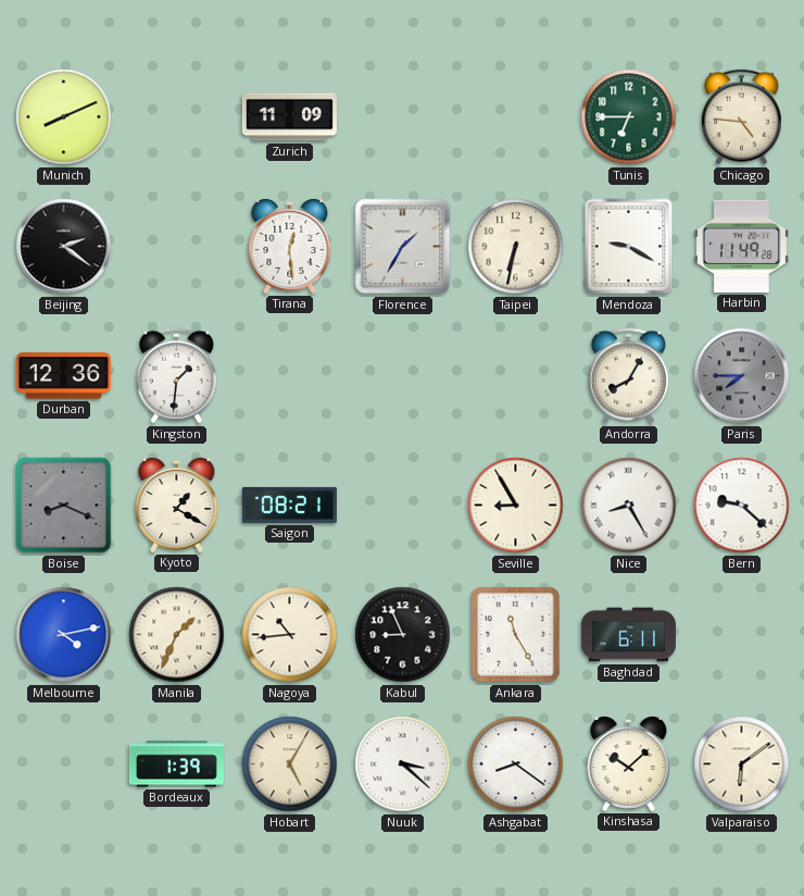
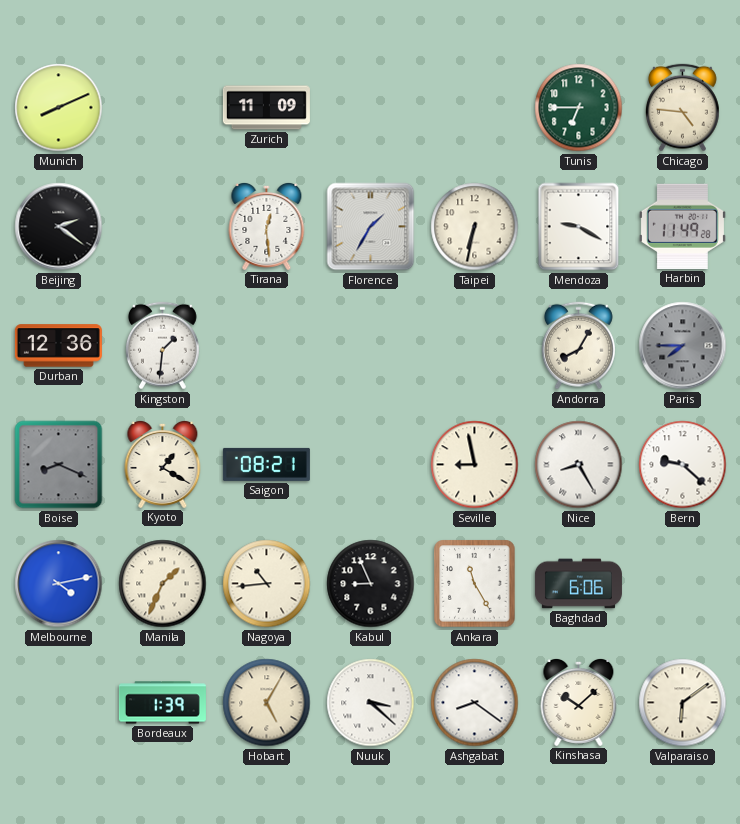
Seville: 8:55 -> 8:58
Baghdad: 6:11 -> 6:06
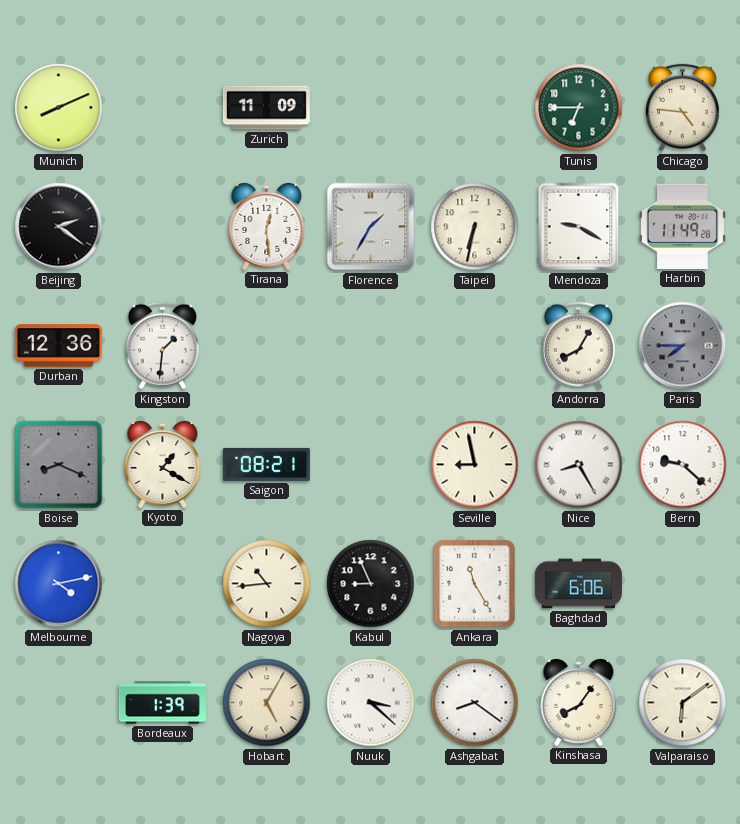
Manila: 1:34 -> none
Kinshasa: 10:08 -> 8:06
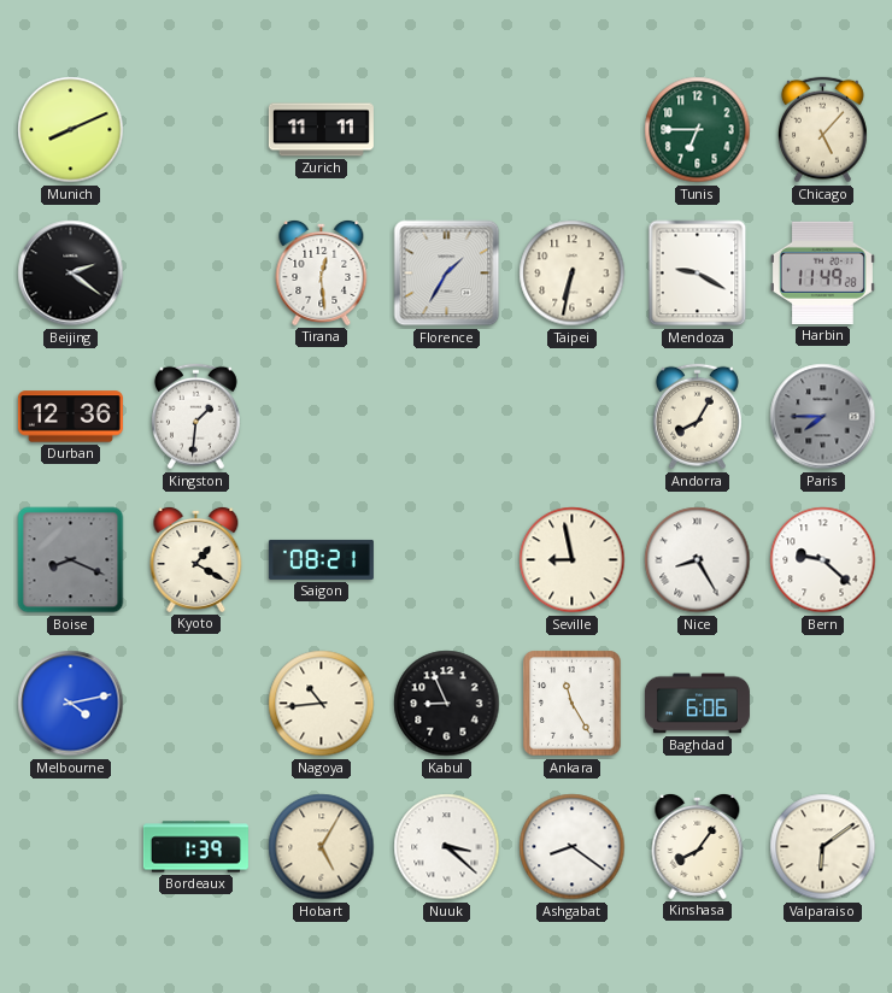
Zurich: 11:09 -> 11:11
Chicago: 4:46 -> 5:07
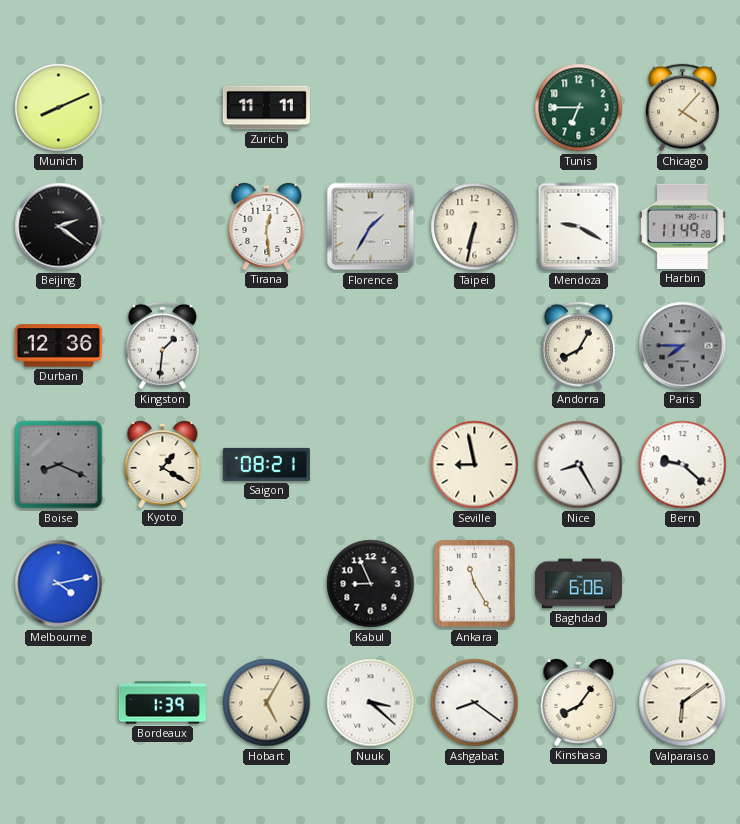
Chicago: 5:07 -> 4:07
Nagoya: 10:44 -> none
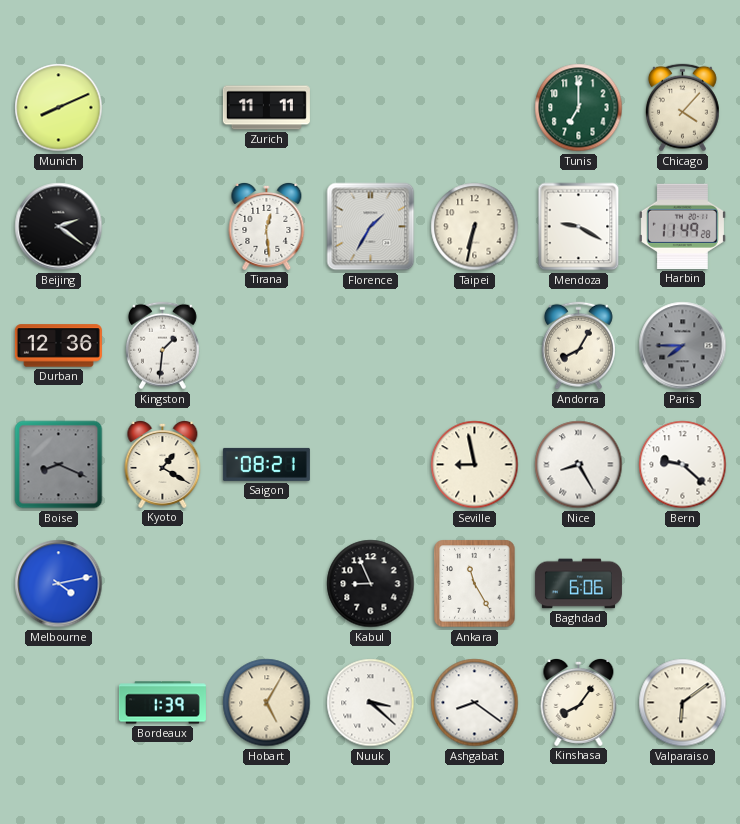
Tunis: 6:45 -> 7:00
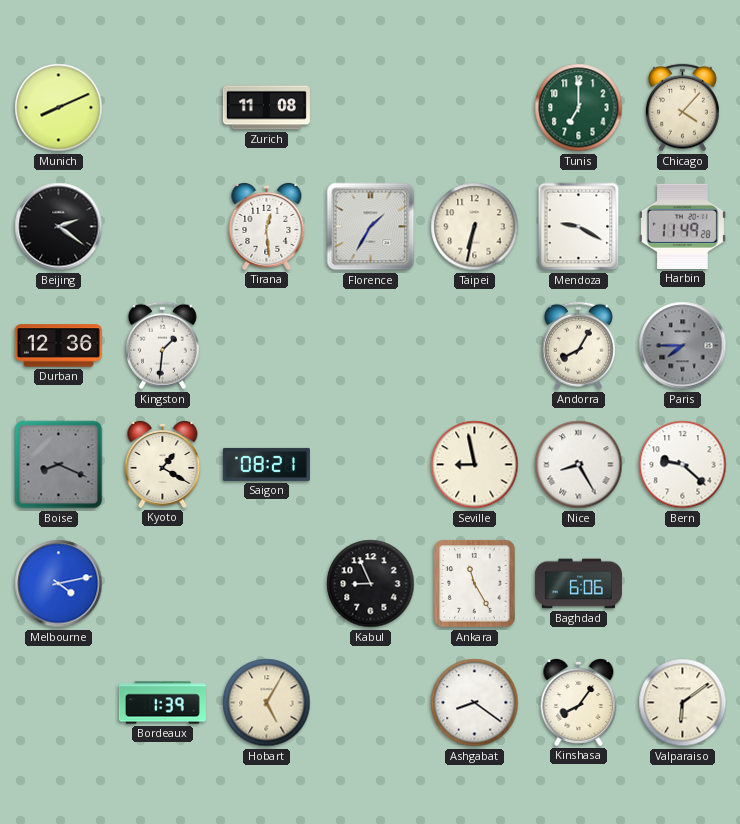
Zurich: 11:11 -> 11:08
Nuuk: 3:22 -> none
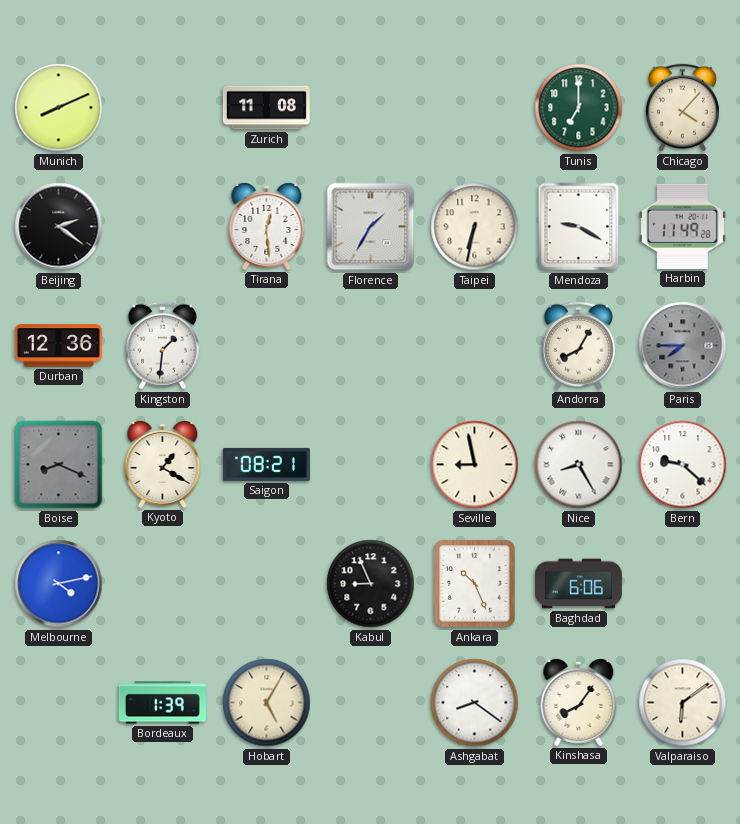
Ankara: 11:25 -> 10:26
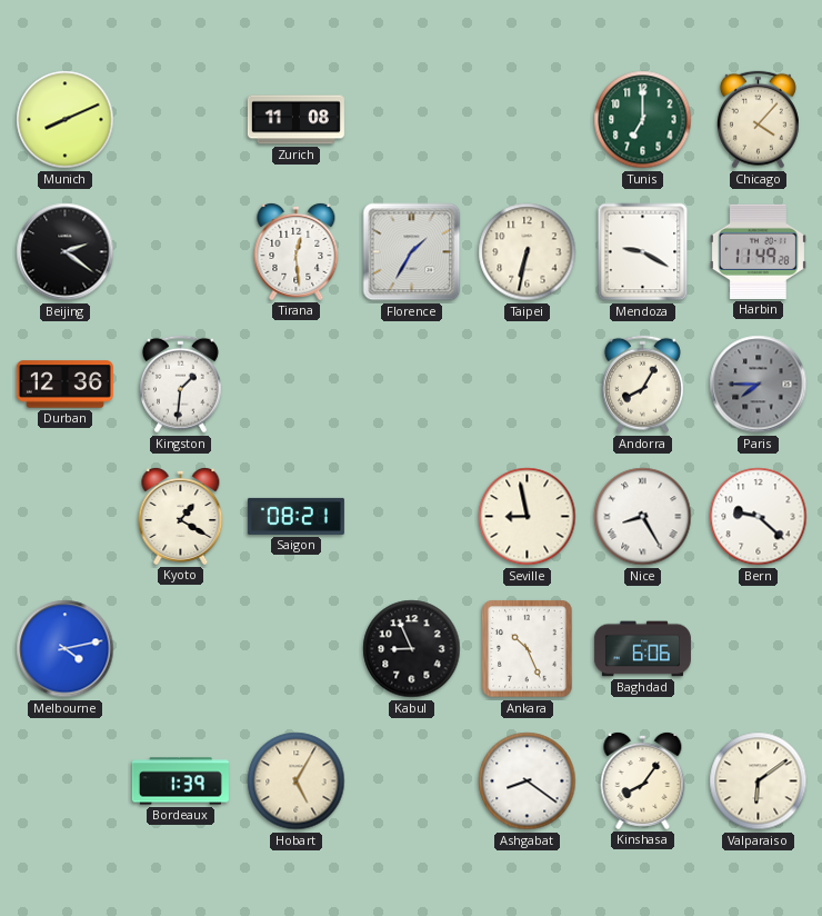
Boise: 8:19 -> none
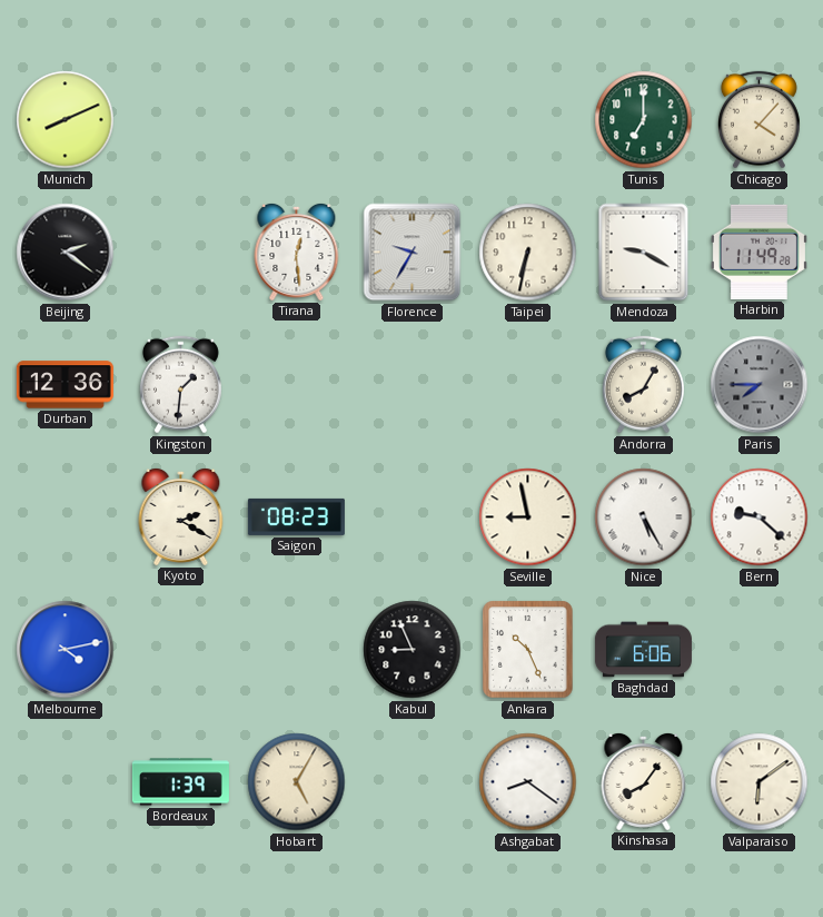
Zurich: 11:08 -> none
Florence: 1:35 -> 9:35
Kyoto: 1:20 -> 2:20
Saigon: 08:21 -> 08:23
Nice: 8:25 -> 5:25
